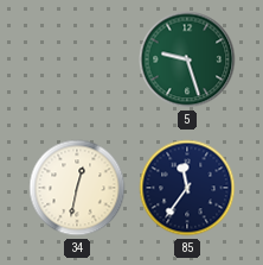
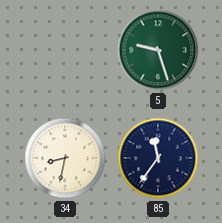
34: 12:32 -> 8:32
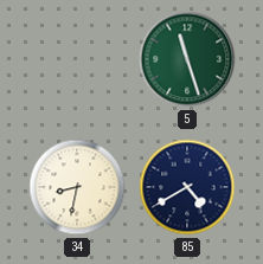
5: 9:27 -> 11:27
85: 11:36 -> 4:40
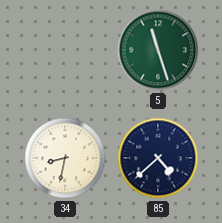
85: 4:40 -> 4:38
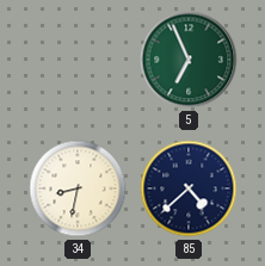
5: 11:27 -> 6:56
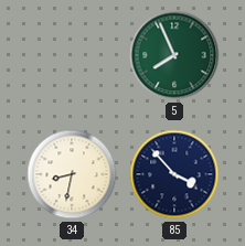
5: 6:56 -> 7:56
85: 4:38 -> 3:53
